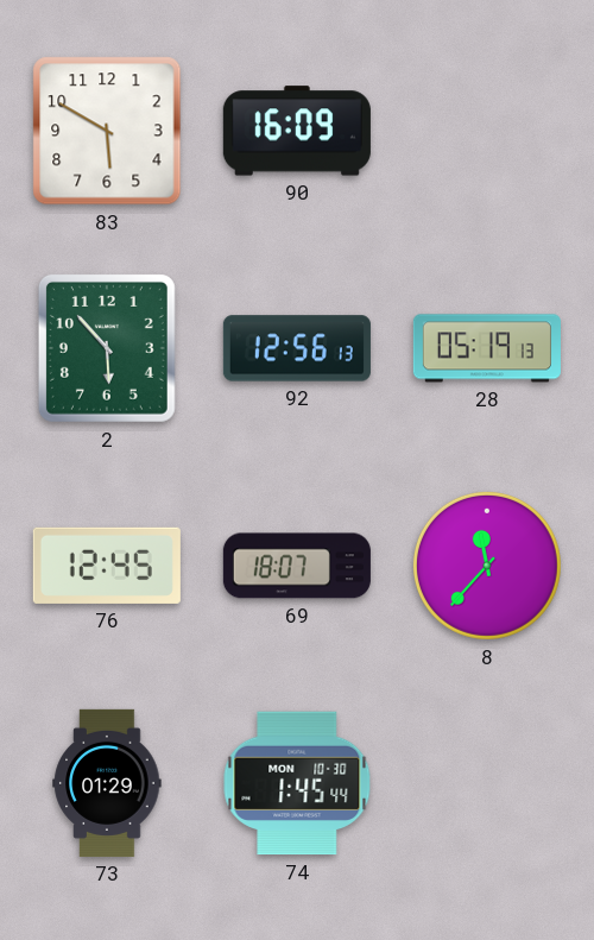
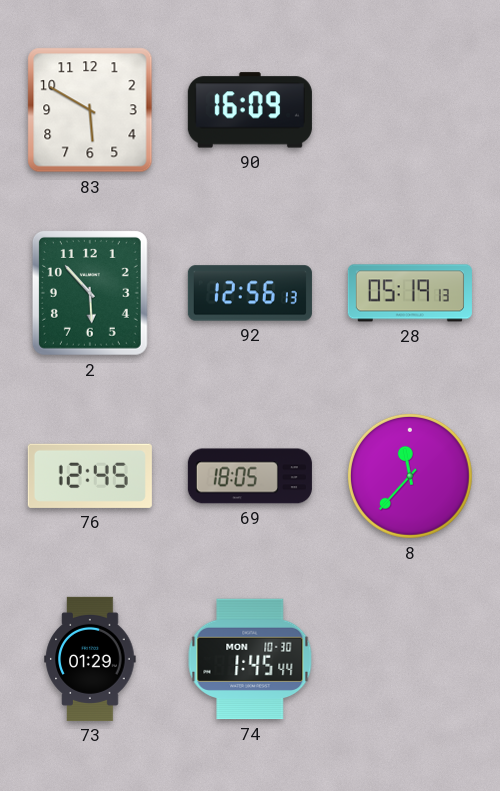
69: 18:07 -> 18:05
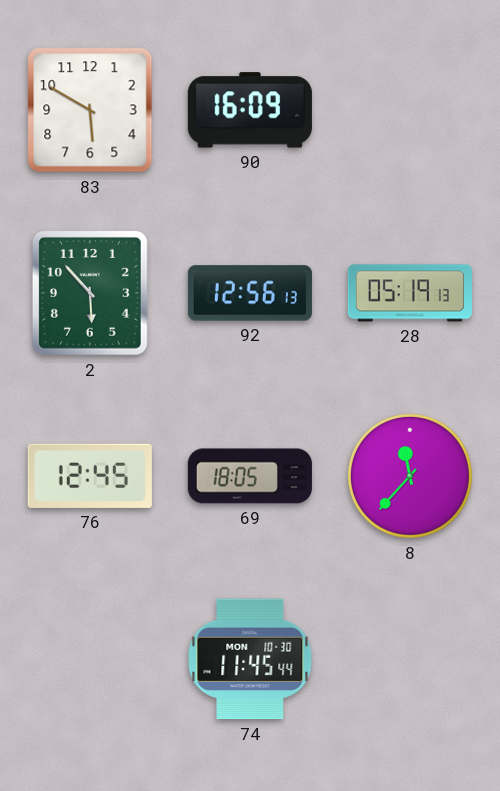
73: 01:29 -> none
74: 1:45 -> 11:45
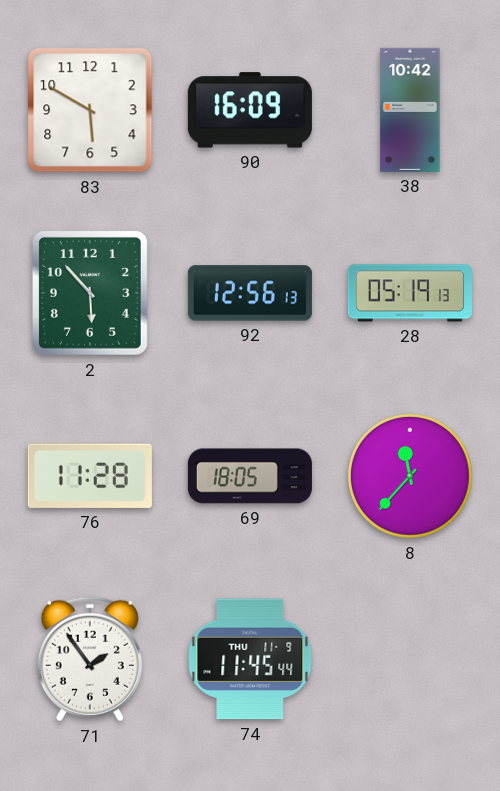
38: none -> 10:42
76: 12:45 -> 11:28
71: none -> 1:54
74 date: MON 10-30 -> THU 11-9
